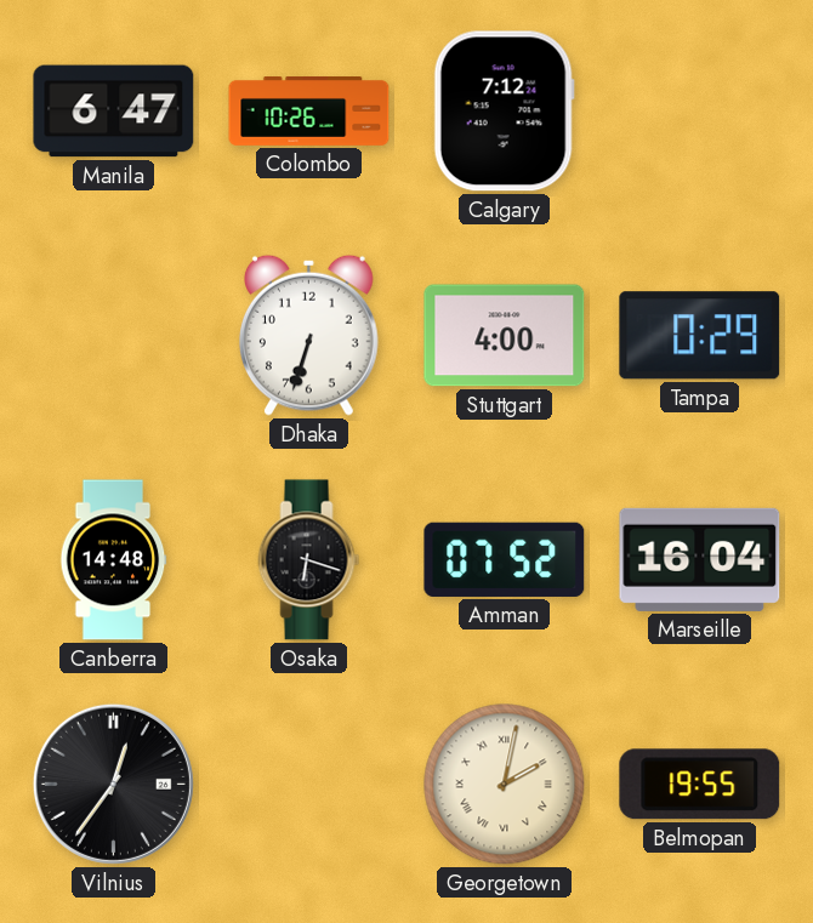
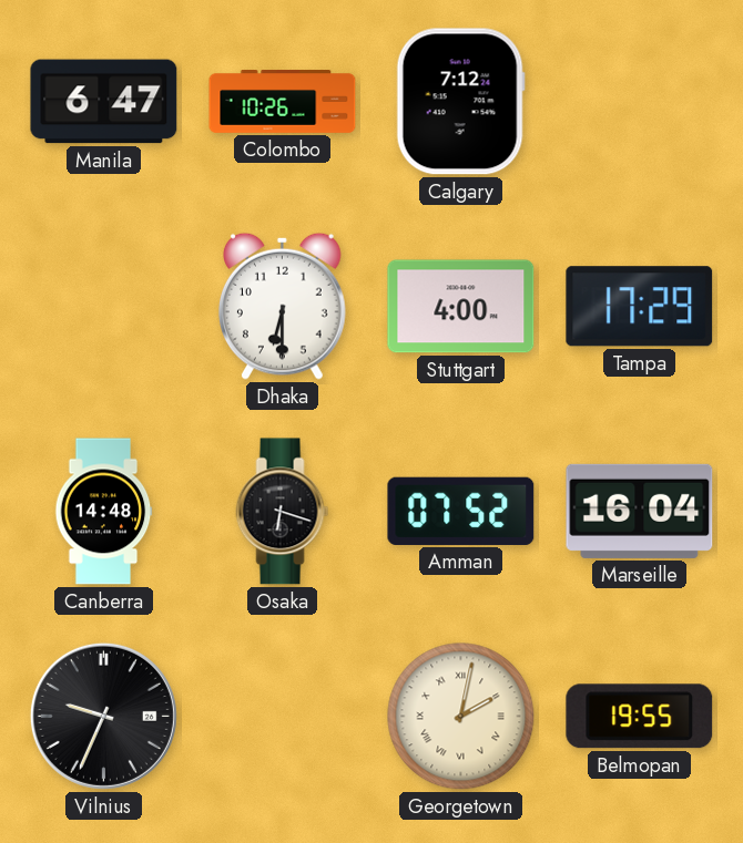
Dhaka: 6:33 -> 6:30
Tampa: 0:29 -> 17:29
Vilnius: 12:36 -> 9:34
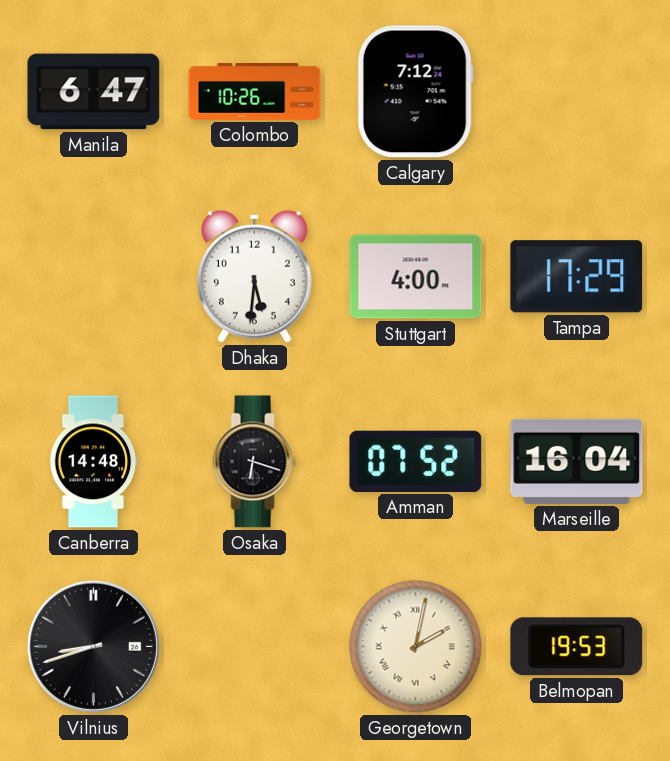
Dhaka: 6:30 -> 5:31
Vilnius: 9:34 -> 8:42
Belmopan: 19:55 -> 19:53
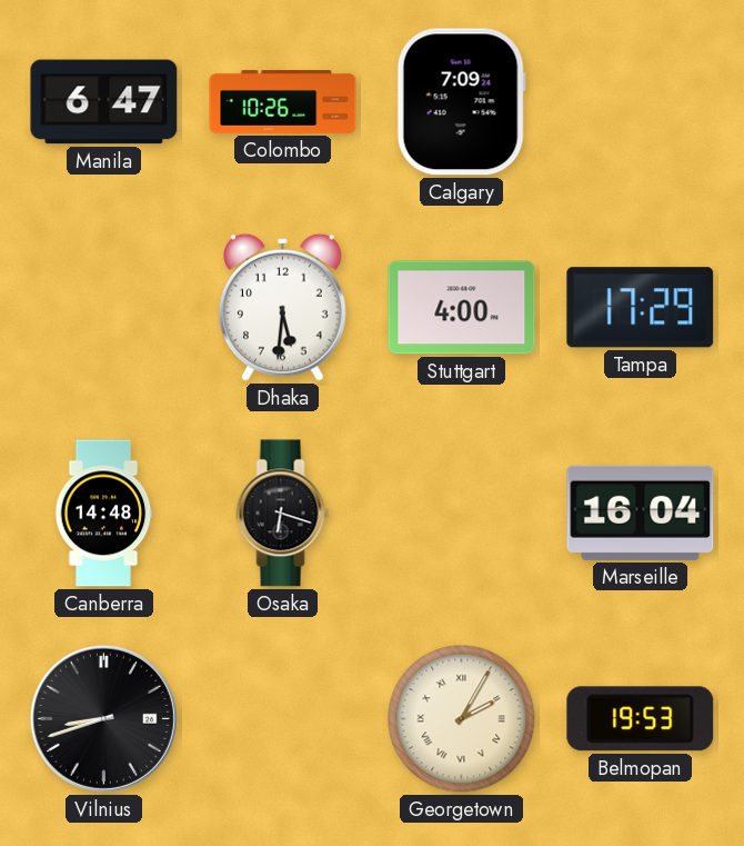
Calgary: 7:12 -> 7:09
Amman: 07:52 -> none
Georgetown: 2:02 -> 2:05
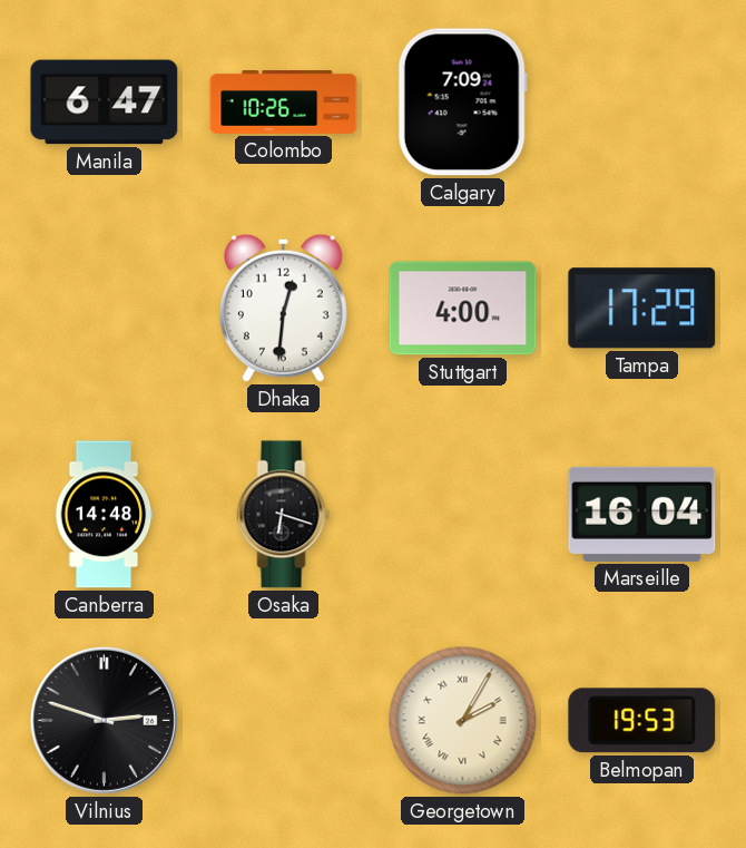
Dhaka: 5:31 -> 12:31
Vilnius: 8:42 -> 2:48
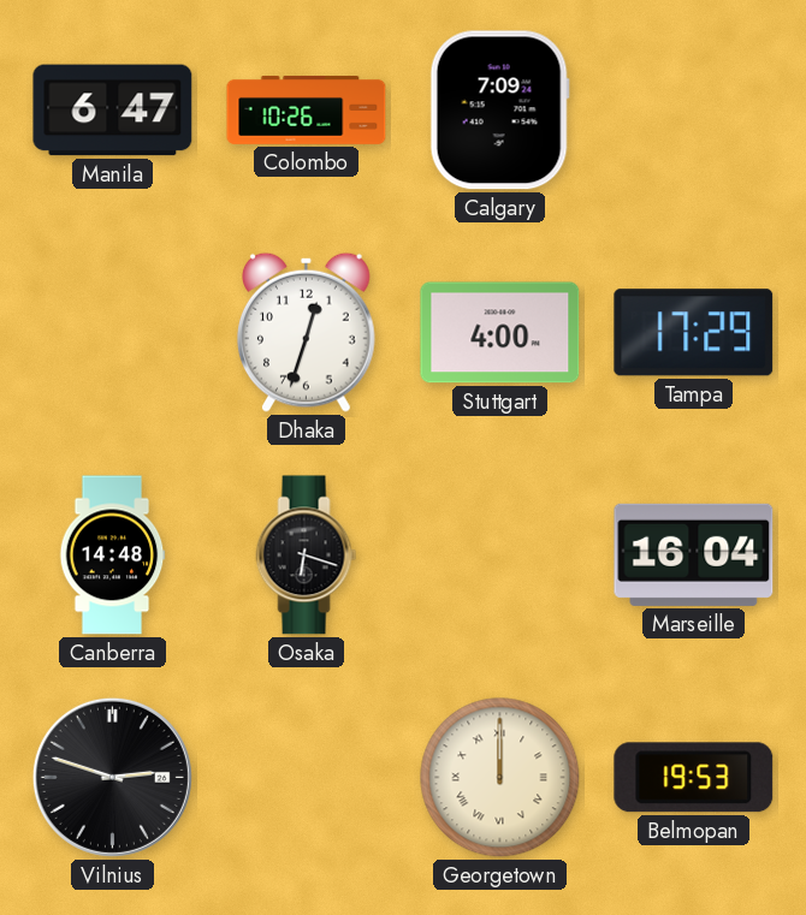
Dhaka: 12:31 -> 12:33
Georgetown: 2:05 -> 12:00
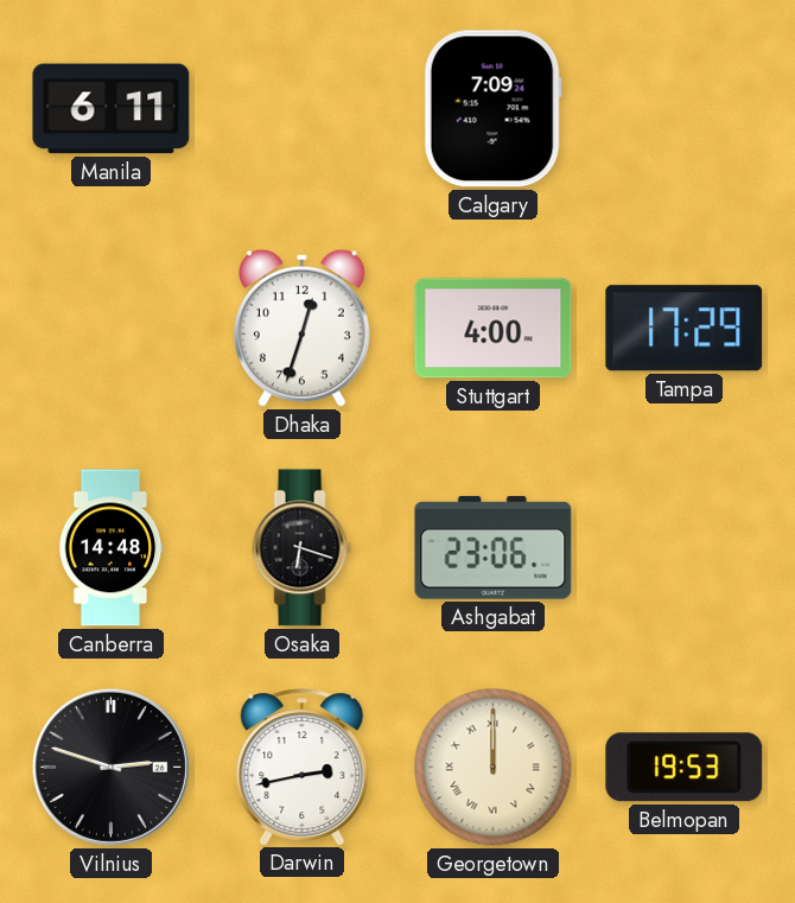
Manila: 6:47 -> 6:11
Colombo: 10:26 -> none
Ashgabat: none -> 23:06
Marseille: 16:04 -> none
Darwin: none -> 2:43
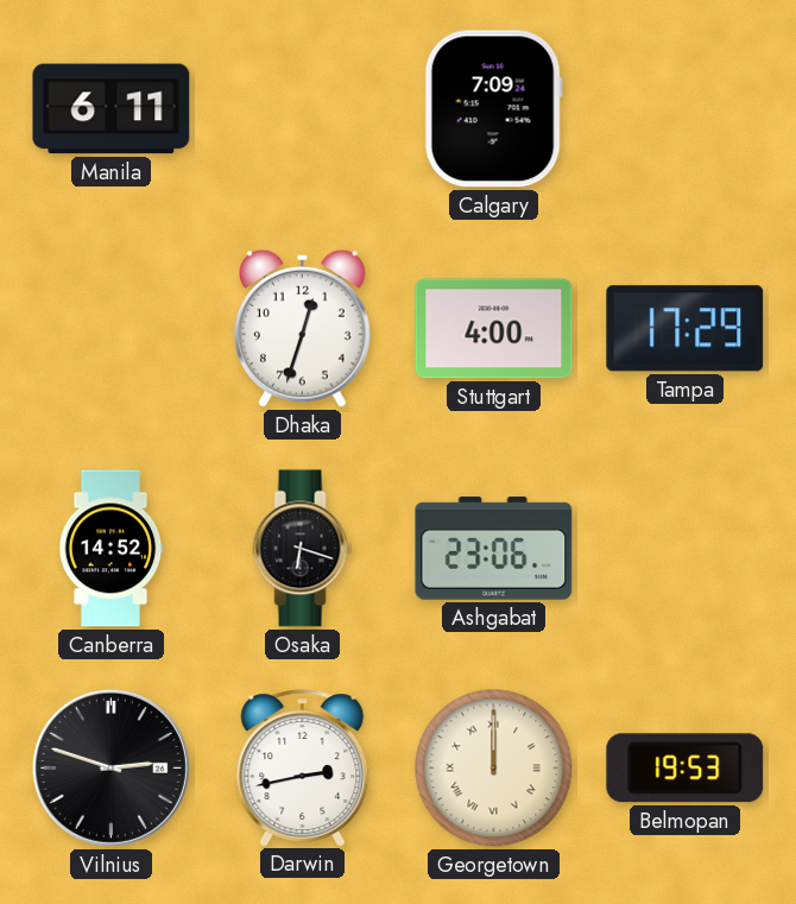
Canberra: 14:48 -> 14:52
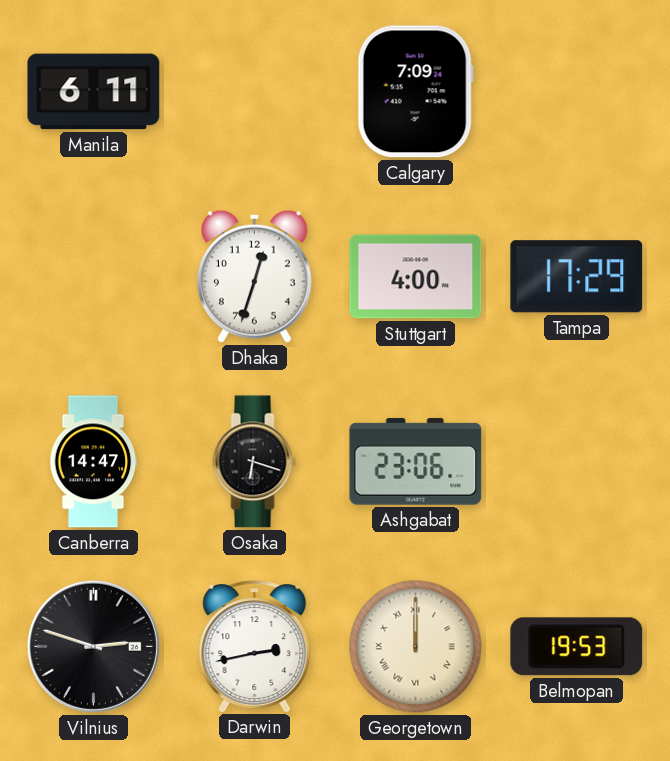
Canberra: 14:52 -> 14:47
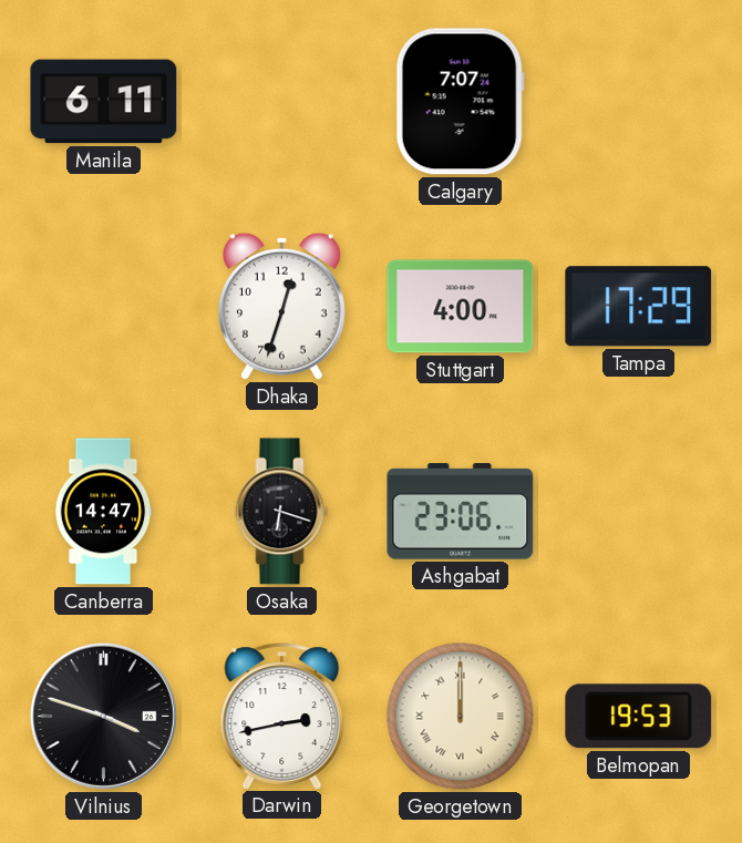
Calgary: 7:09 -> 7:07
Vilnius: 2:48 -> 3:48
